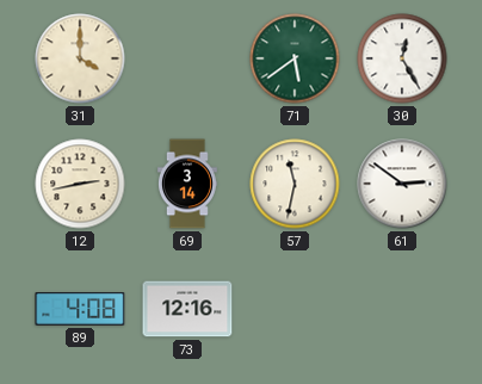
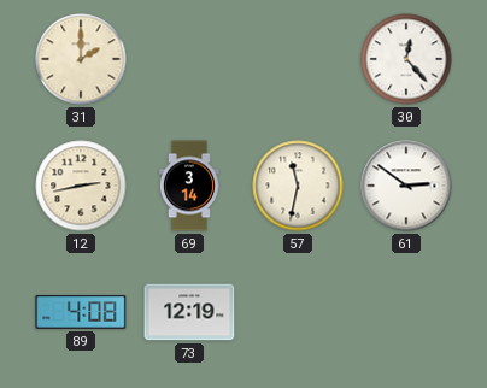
31: 4:00 -> 2:00
71: 5:39 -> none
30: 12:25 -> 12:23
73: 12:16 -> 12:19
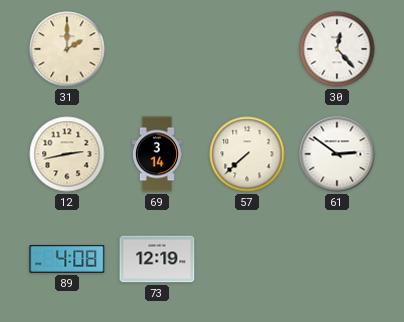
57: 11:32 -> 7:38
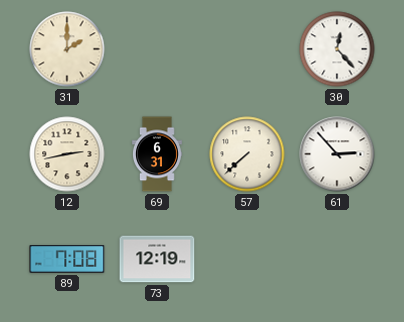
69: 3:14 -> 6:31
61: 2:51 -> 2:53
89: 4:08 -> 7:08
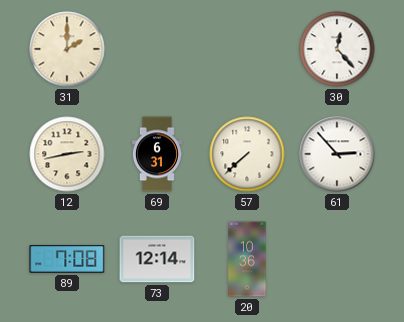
73: 12:19 -> 12:14
20: none -> 10:36
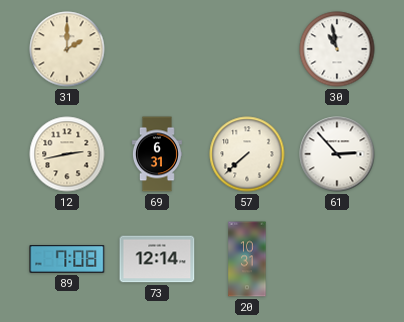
30: 12:23 -> 10:58
20: 10:36 -> 10:31
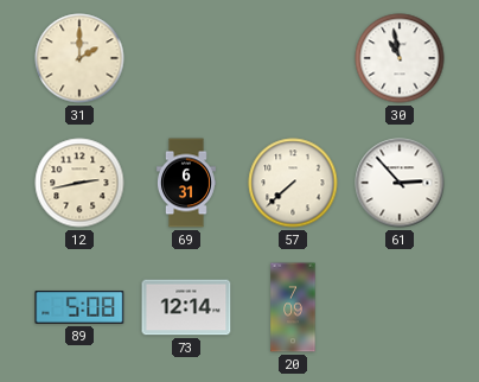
89: 7:08 -> 5:08
20: 10:31 -> 7:09
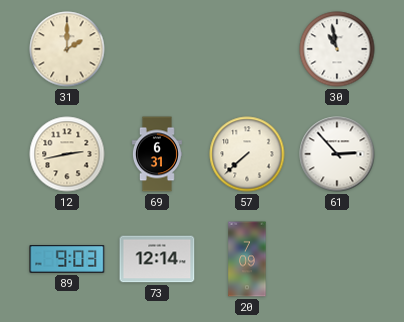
89: 5:08 -> 9:03
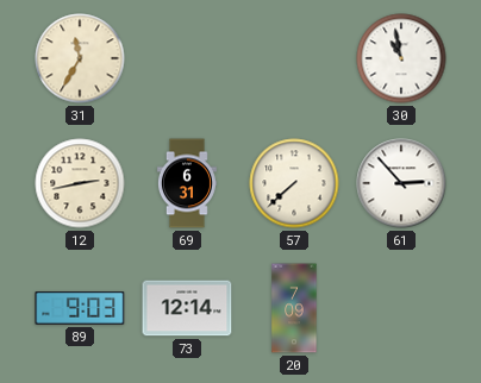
31: 2:00 -> 11:35
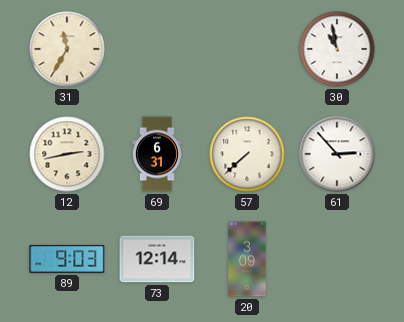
20: 7:09 -> 3:09
